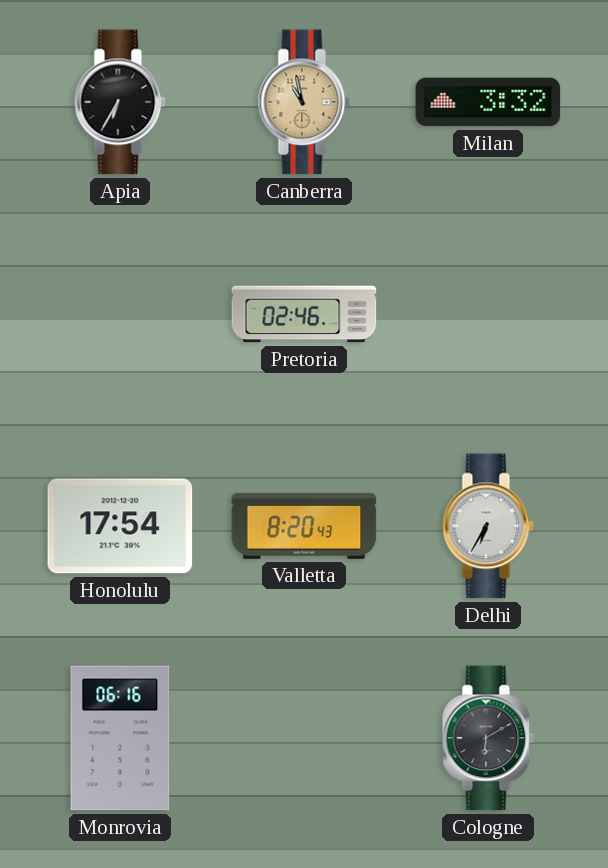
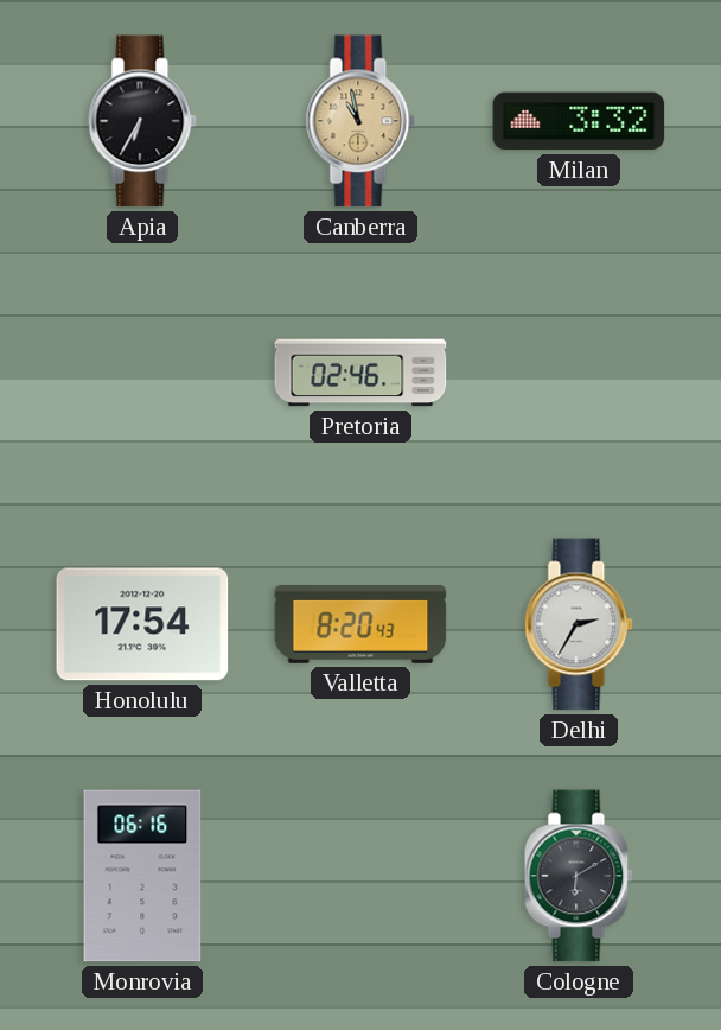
Delhi: 6:35 -> 2:35
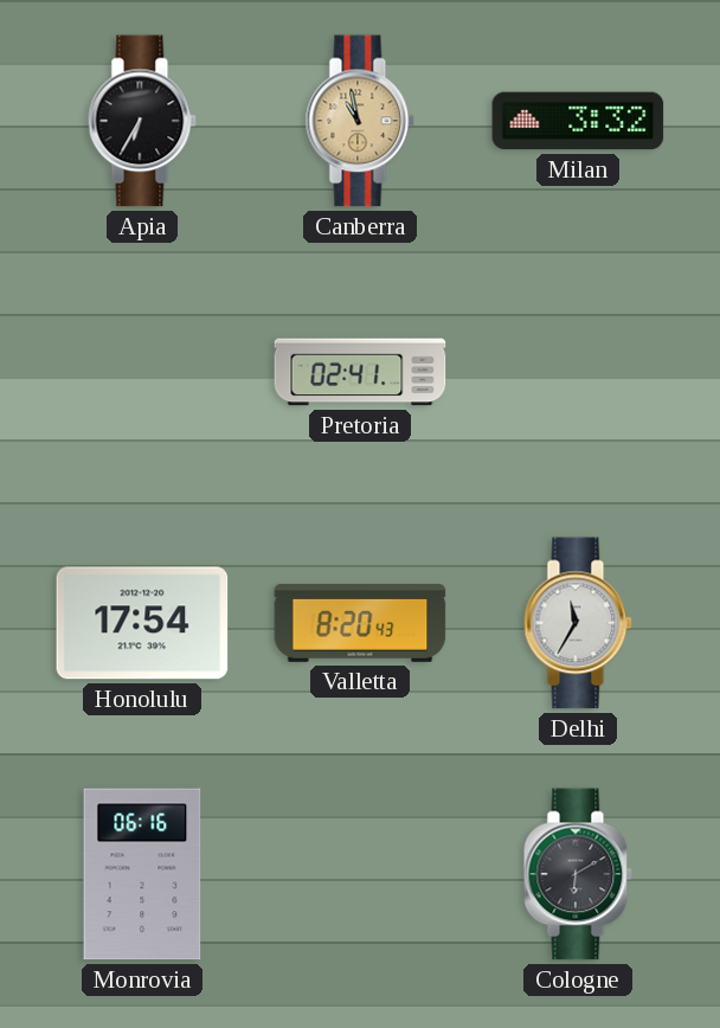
Pretoria: 02:46 -> 02:41
Delhi: 2:35 -> 11:35
